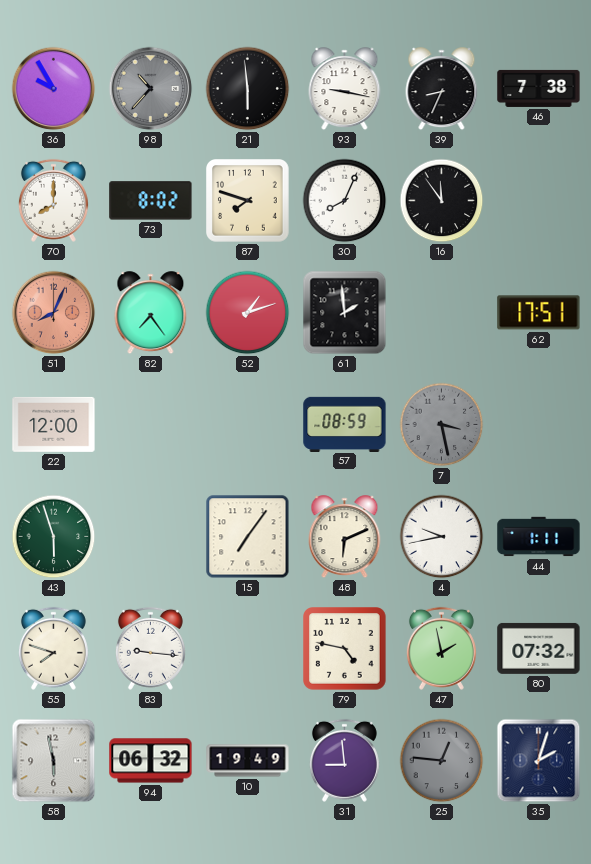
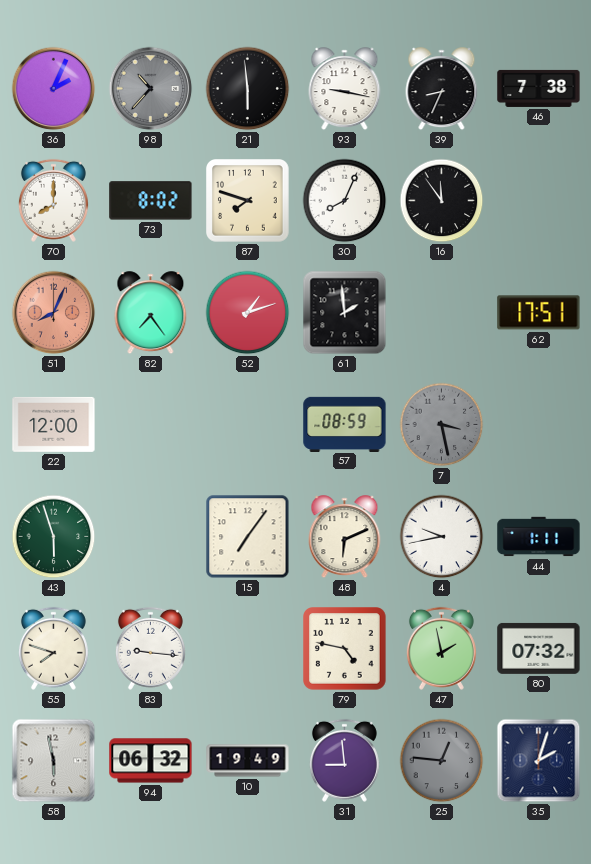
36: 9:55 -> 2:04
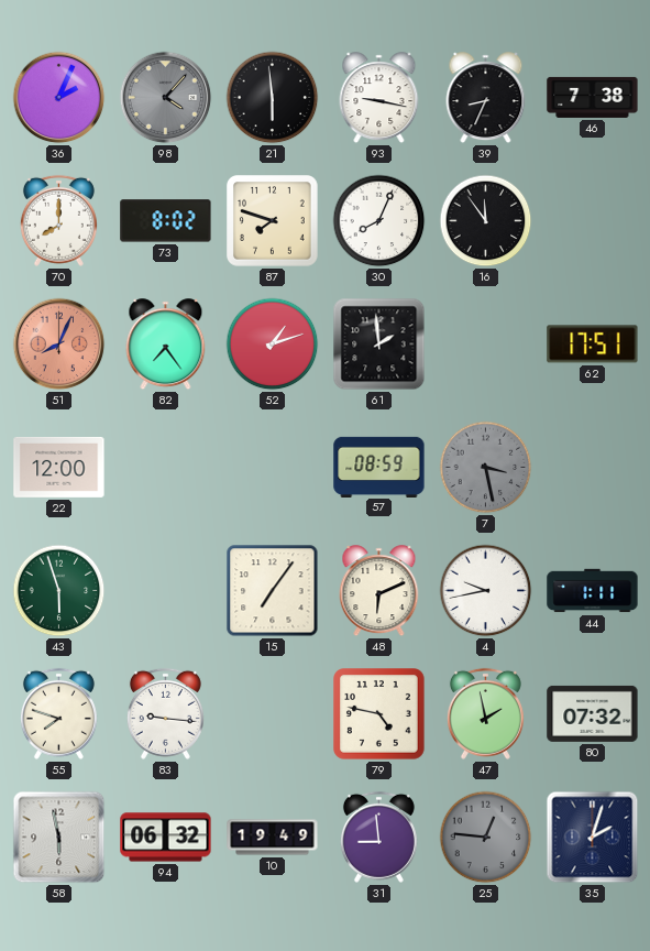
98: 10:37 -> 4:07
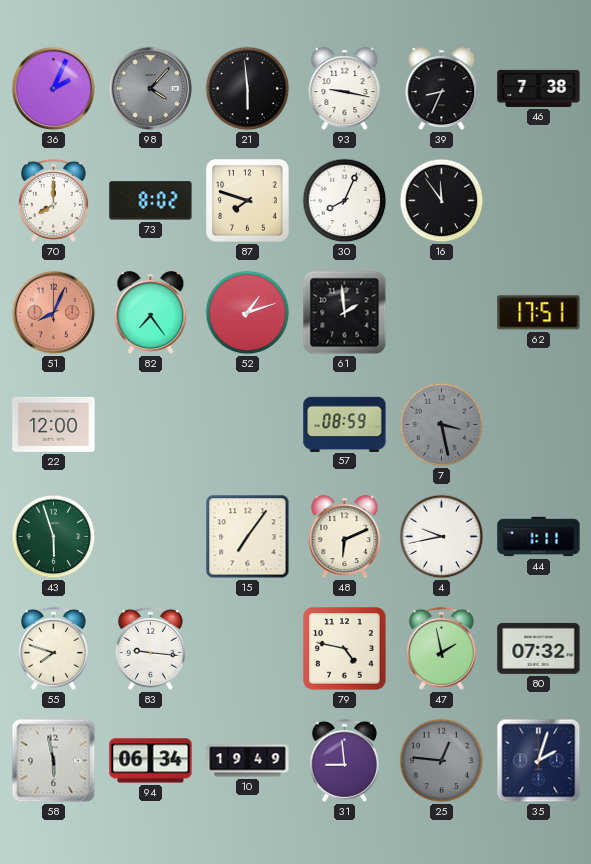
94: 06:32 -> 06:34
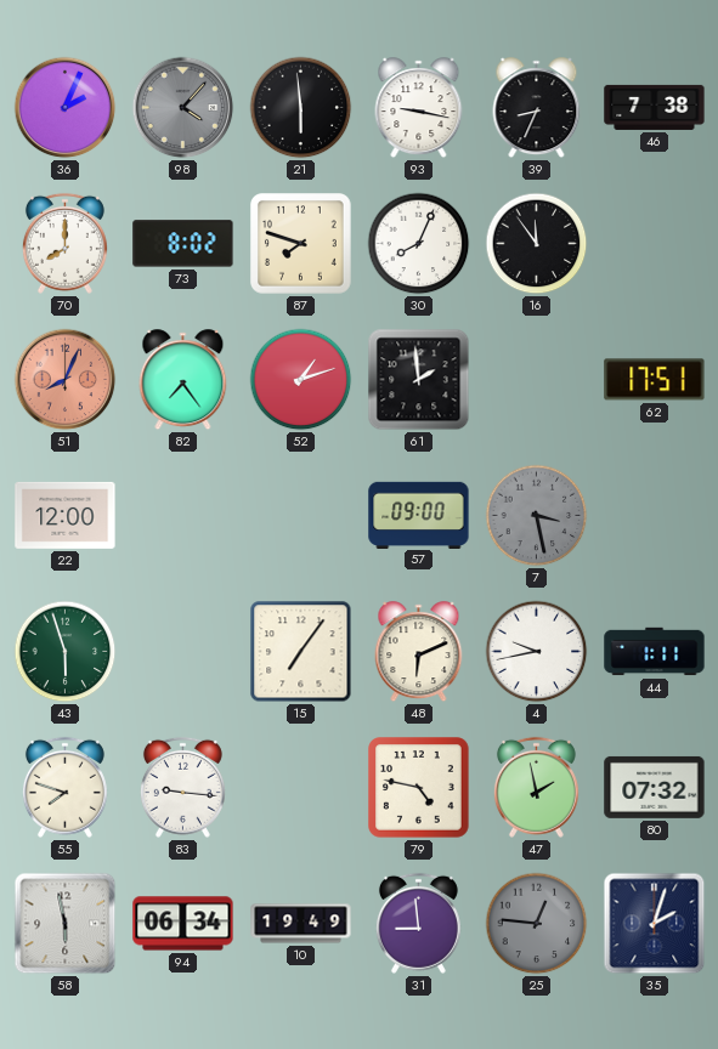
57: 08:59 -> 09:00
